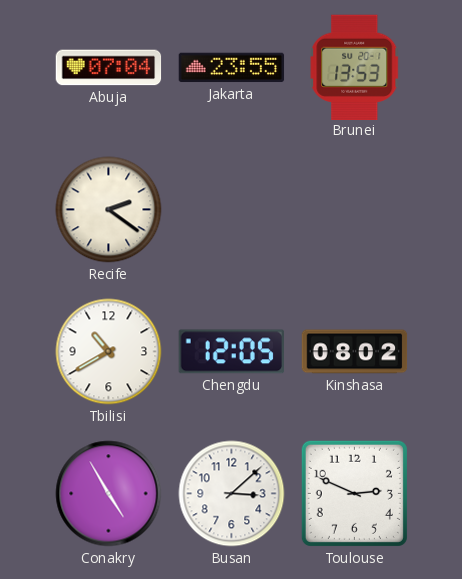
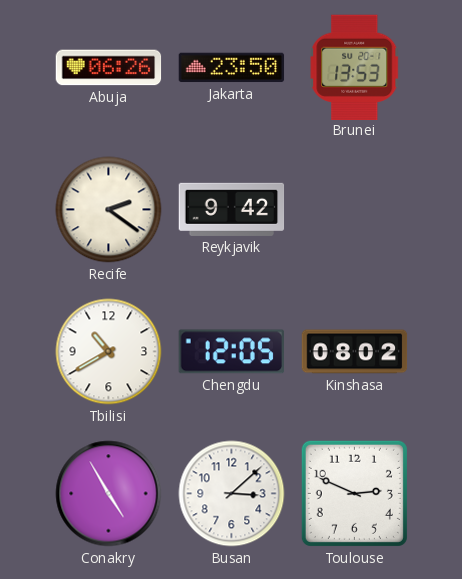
Abuja: 07:04 -> 06:26
Jakarta: 23:55 -> 23:50
Reykjavik: none -> 9:42
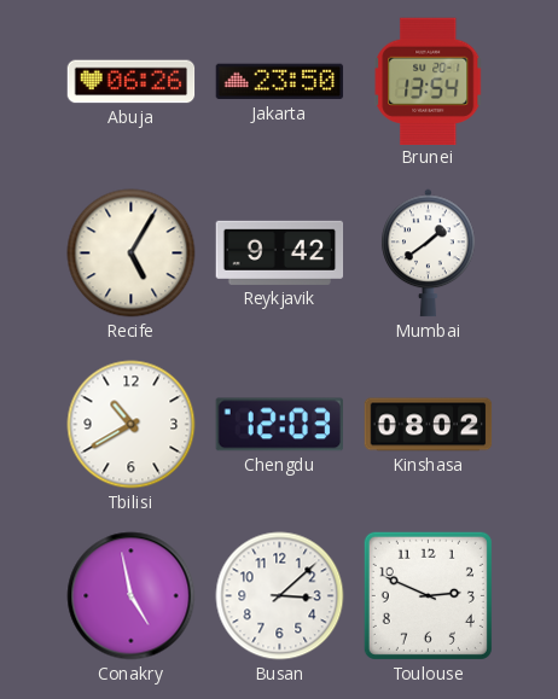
Brunei: 13:53 -> 13:54
Recife: 2:21 -> 5:05
Mumbai: none -> 1:39
Chengdu: 12:05 -> 12:03
Conakry: 4:55 -> 4:58
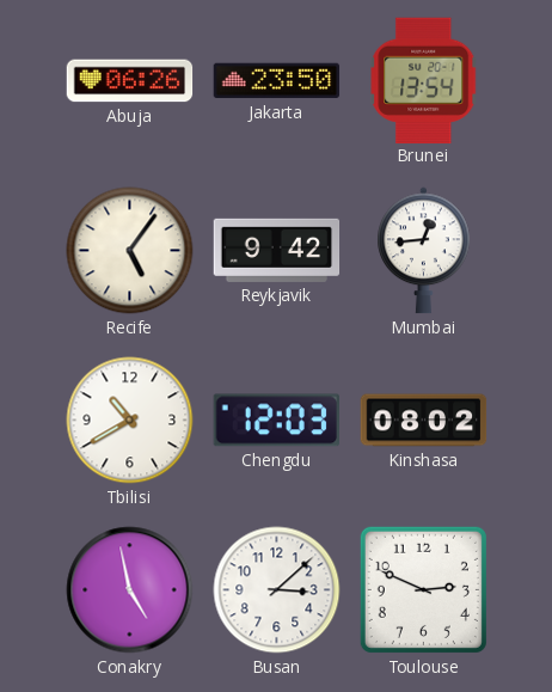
Recife: 5:05 -> 5:06
Mumbai: 1:39 -> 12:44
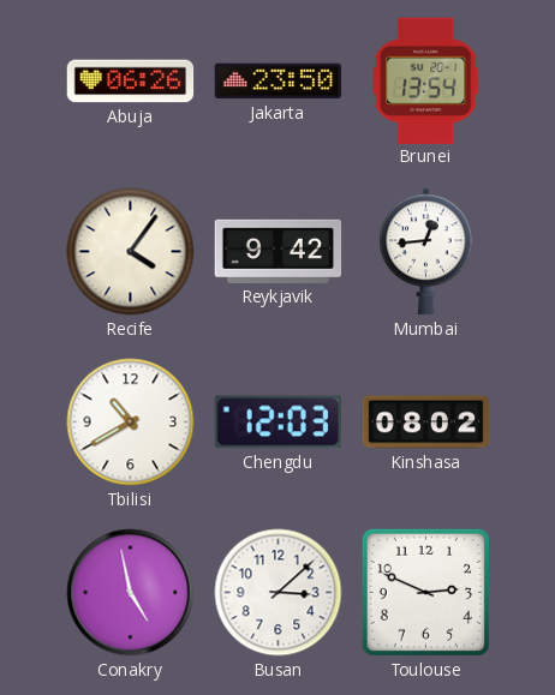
Recife: 5:06 -> 4:06
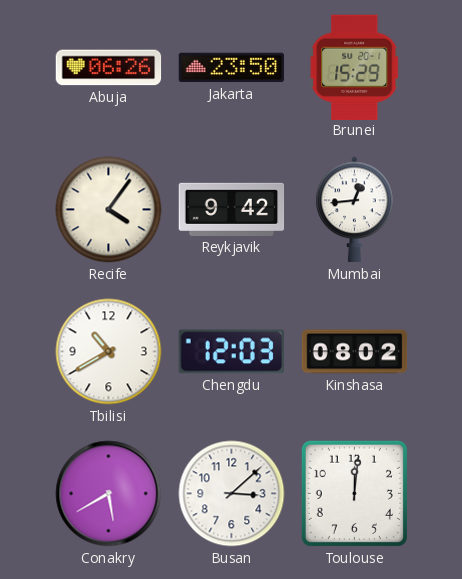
Brunei: 13:54 -> 15:29
Conakry: 4:58 -> 5:40
Toulouse: 2:49 -> 12:01
